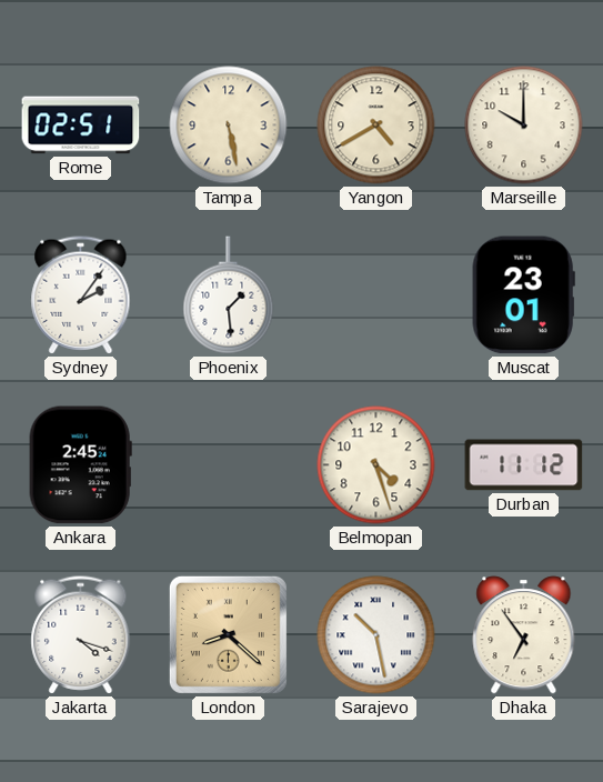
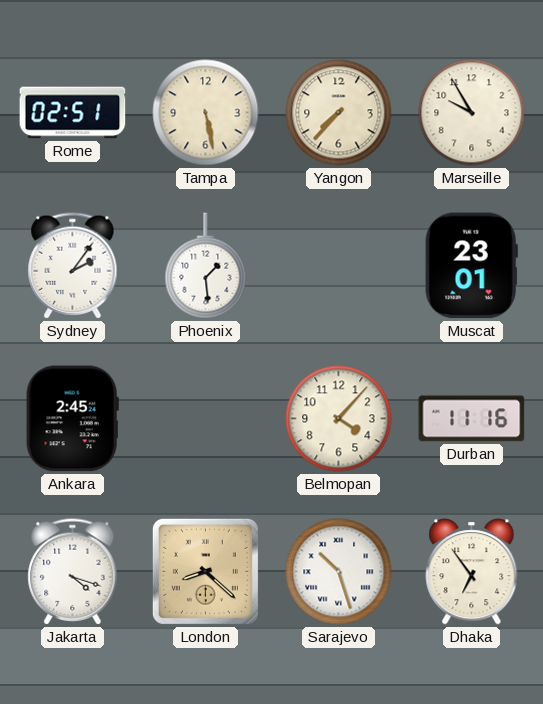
Yangon: 4:40 -> 7:37
Marseille: 10:00 -> 9:55
Belmopan: 4:27 -> 4:07
Durban: 11:12 -> 11:16
Sarajevo: 10:28 -> 10:27
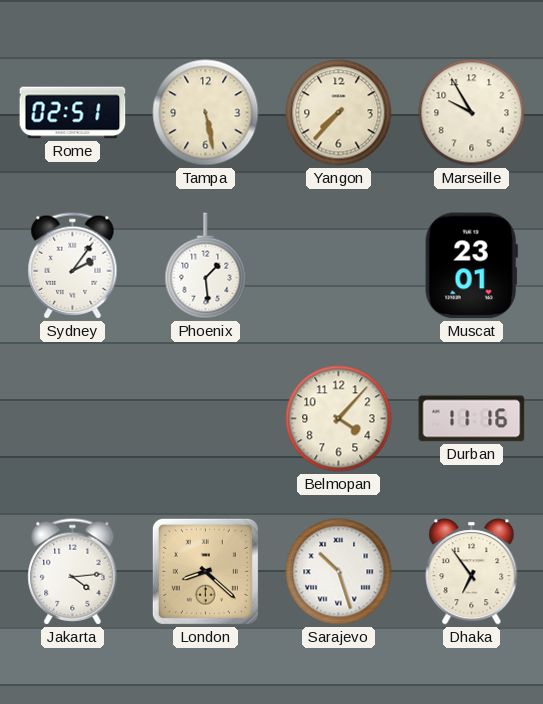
Ankara: 2:45 -> none
Jakarta: 4:18 -> 4:14
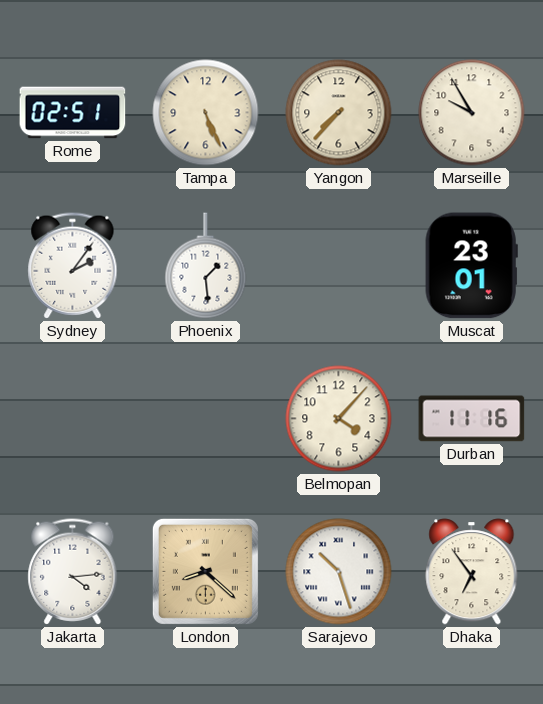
Tampa: 5:28 -> 5:26
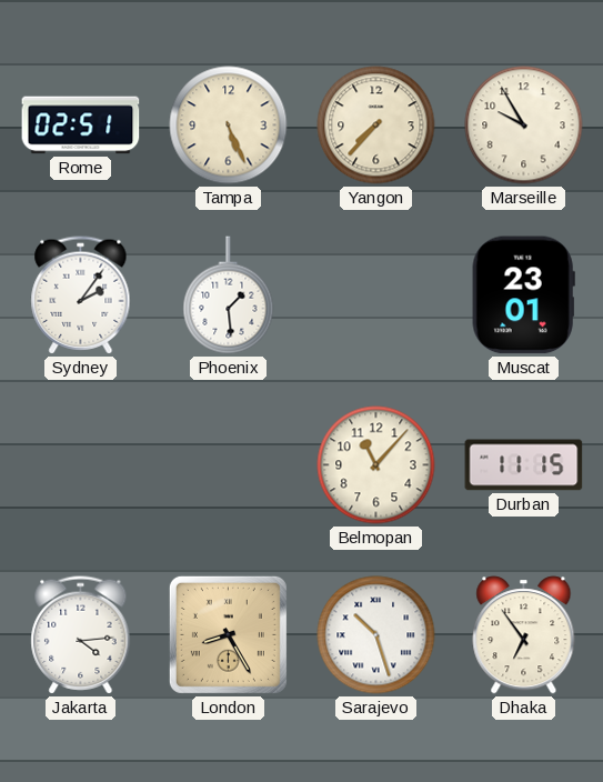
Belmopan: 4:07 -> 11:07
Durban: 11:16 -> 11:15
London: 8:22 -> 8:25
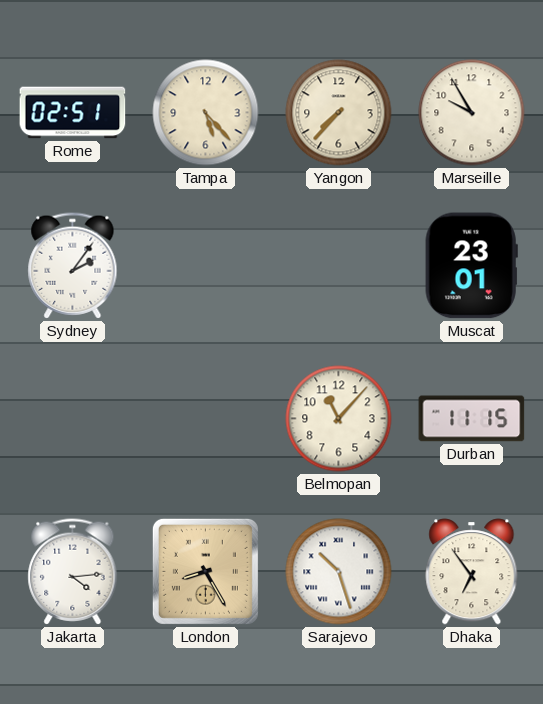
Tampa: 5:26 -> 5:23
Phoenix: 1:29 -> none
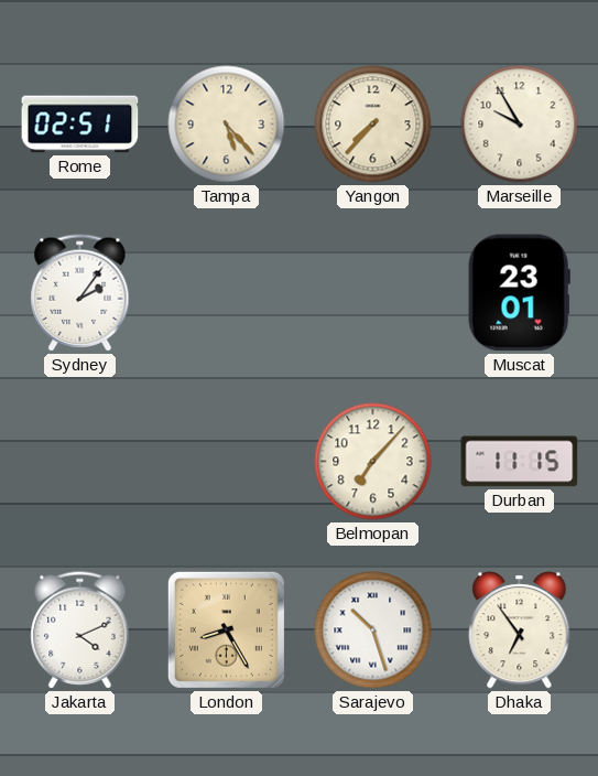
Belmopan: 11:07 -> 7:07
Jakarta: 4:14 -> 4:11
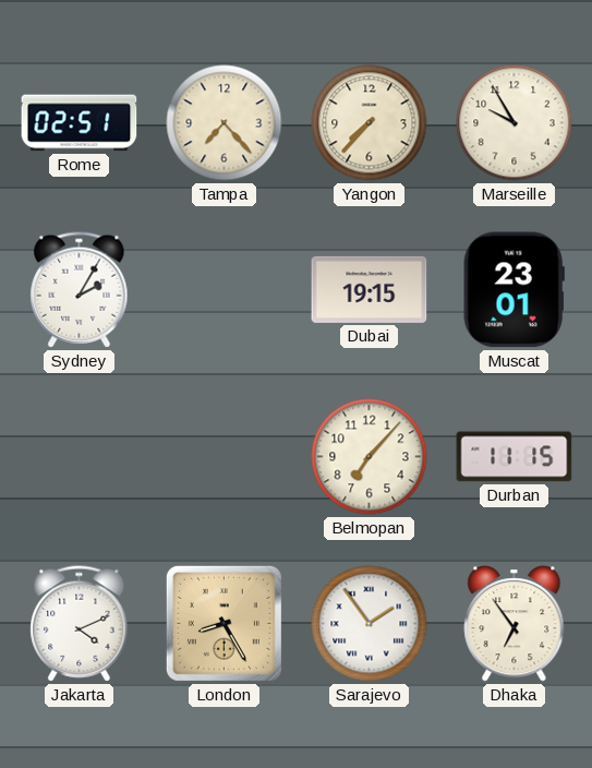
Tampa: 5:23 -> 7:23
Sydney: 2:06 -> 2:05
Dubai: none -> 19:15
Sarajevo: 10:27 -> 1:54
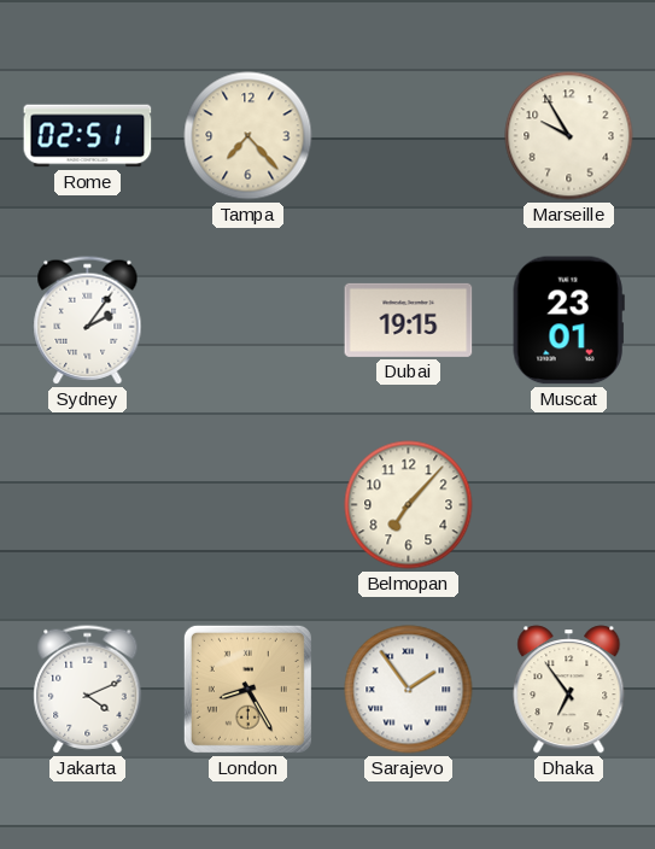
Yangon: 7:37 -> none
Sydney: 2:05 -> 2:06
Durban: 11:15 -> none
